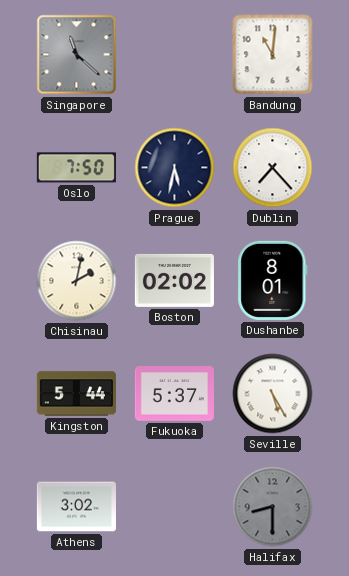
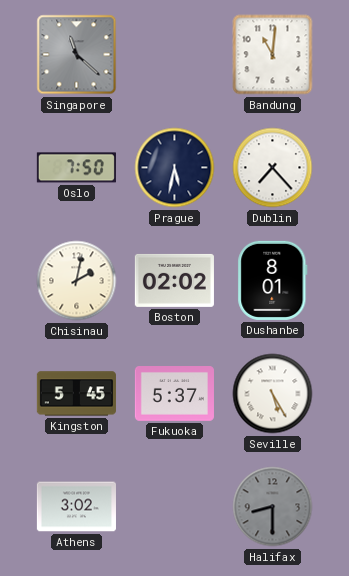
Kingston: 5:44 -> 5:45
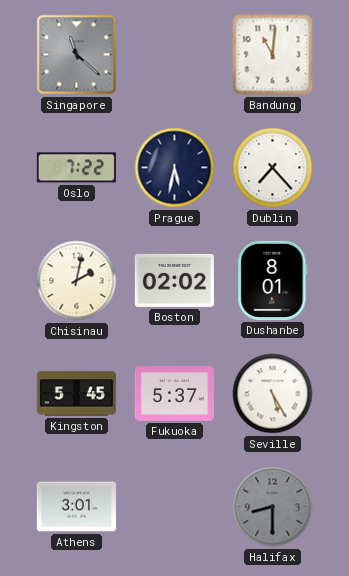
Oslo: 7:50 -> 7:22
Athens: 3:02 -> 3:01
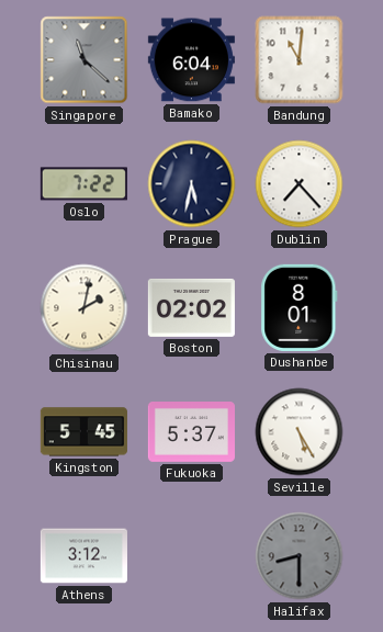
Bamako: none -> 6:04
Athens: 3:01 -> 3:12
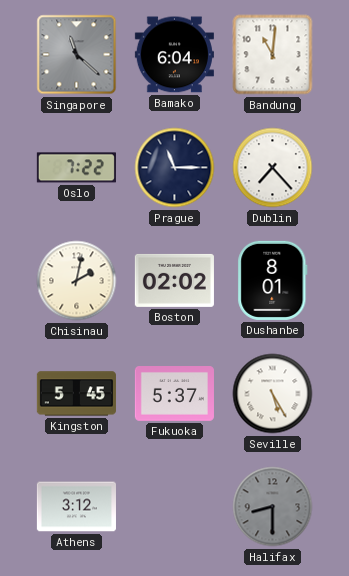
Prague: 5:32 -> 11:15
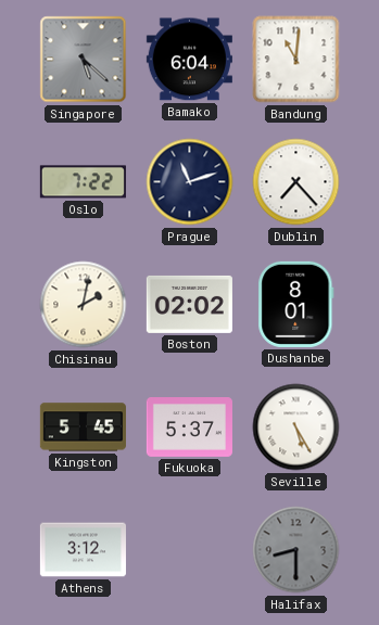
Singapore: 11:22 -> 5:22
Prague: 11:15 -> 11:12
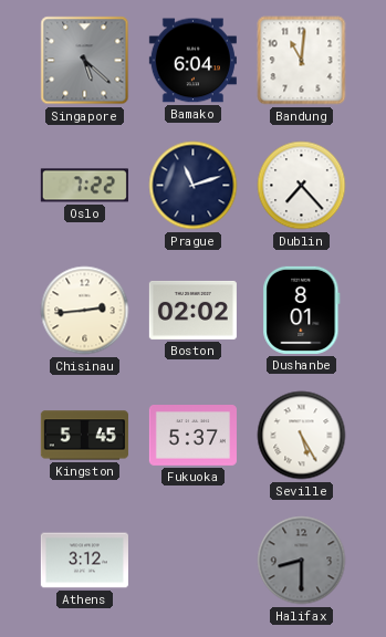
Chisinau: 2:02 -> 2:44
